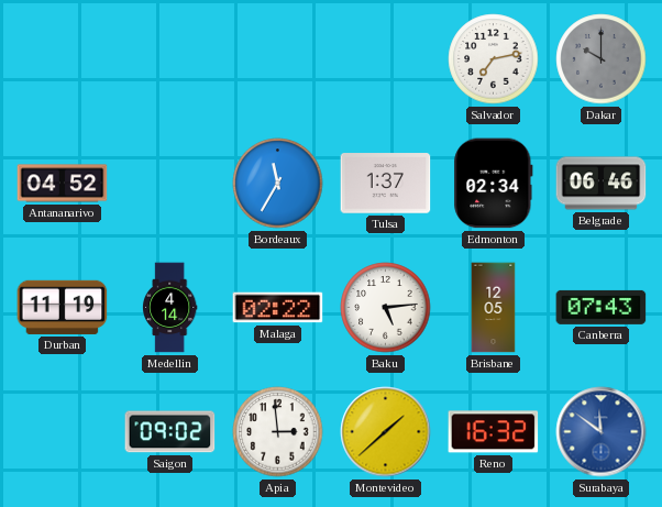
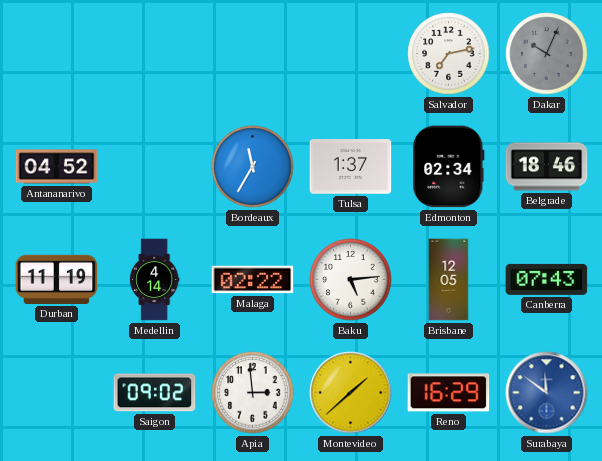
Dakar: 10:00 -> 10:04
Belgrade: 06:46 -> 18:46
Reno: 16:32 -> 16:29
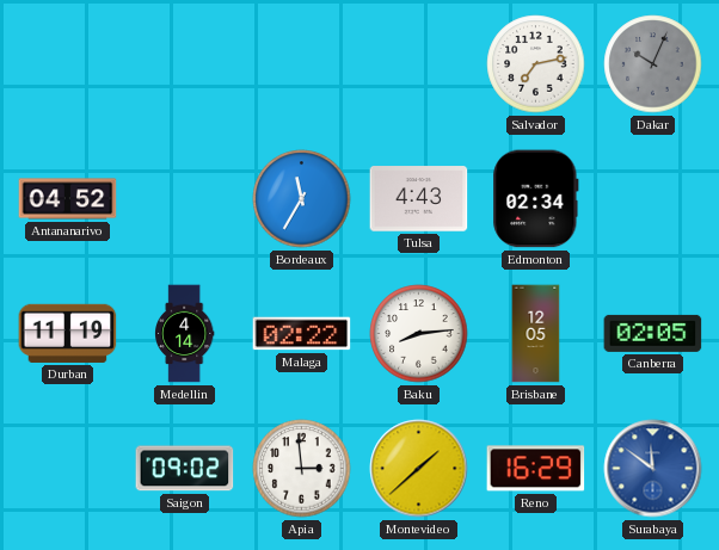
Tulsa: 1:37 -> 4:43
Belgrade: 18:46 -> none
Baku: 5:14 -> 8:14
Canberra: 07:43 -> 02:05
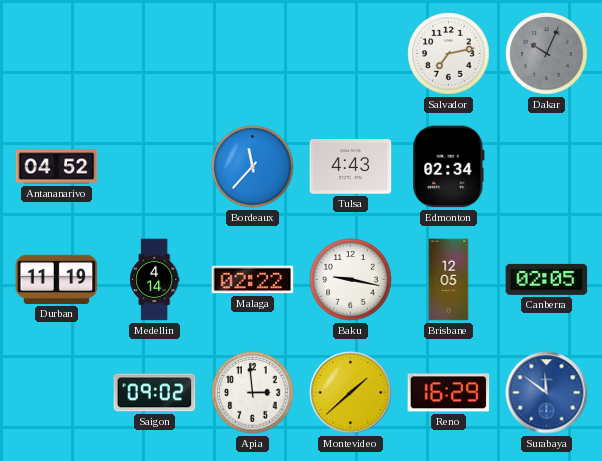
Bordeaux: 11:35 -> 11:37
Baku: 8:14 -> 9:17
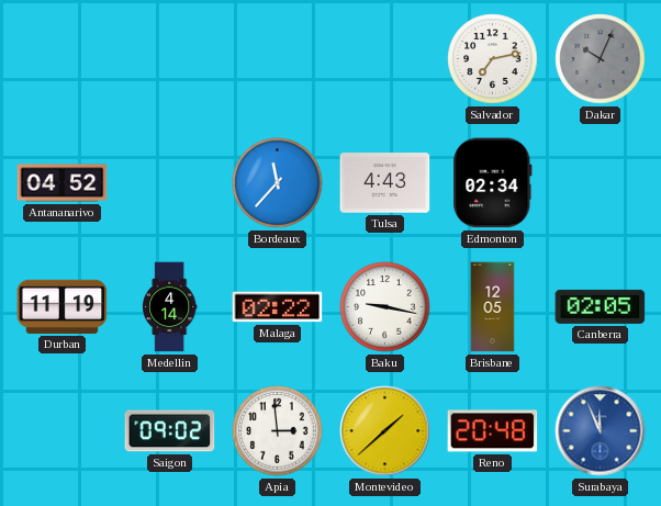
Reno: 16:29 -> 20:48
Surabaya: 11:51 -> 11:56
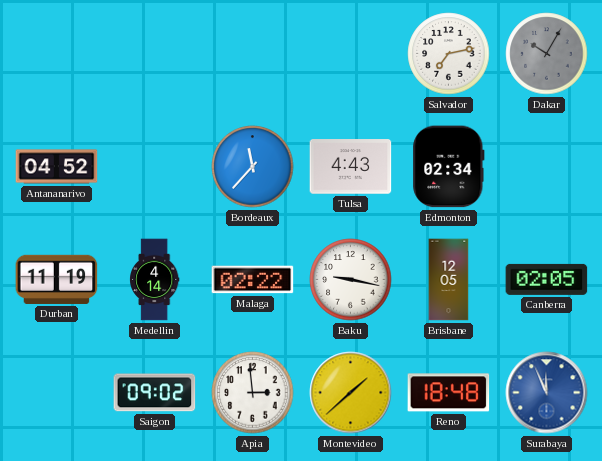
Dakar: 10:04 -> 10:05
Reno: 20:48 -> 18:48
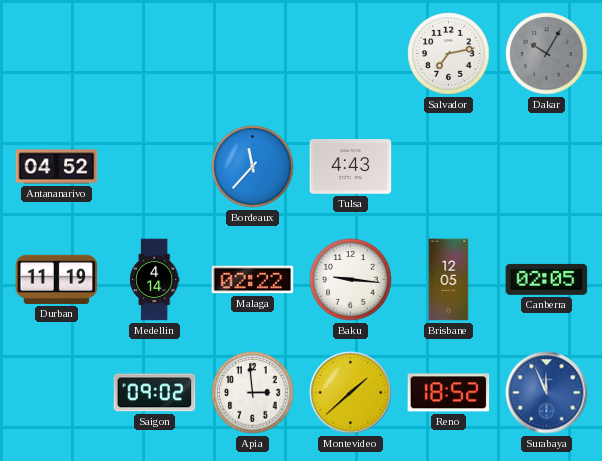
Edmonton: 02:34 -> none
Baku: 9:17 -> 9:16
Reno: 18:48 -> 18:52
